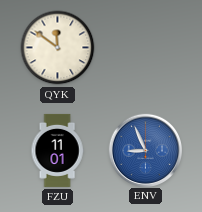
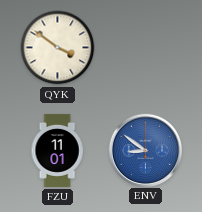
QYK: 11:51 -> 3:51
ENV: 8:56 -> 8:51
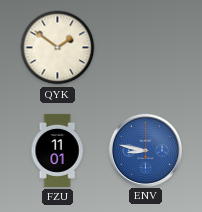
QYK: 3:51 -> 1:51
ENV: 8:51 -> 8:47
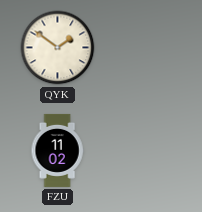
FZU: 11:01 -> 11:02
ENV: 8:47 -> none
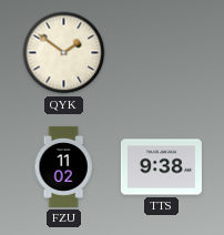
TTS: none -> 9:38
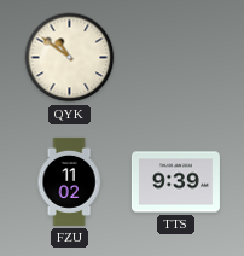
QYK: 1:51 -> 10:51
TTS: 9:38 -> 9:39
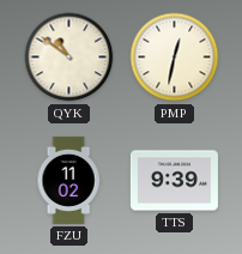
PMP: none -> 12:32
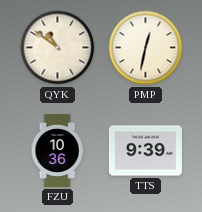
FZU: 11:02 -> 10:36
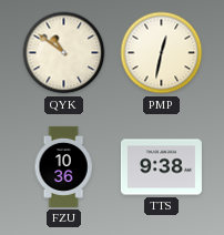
TTS: 9:39 -> 9:38
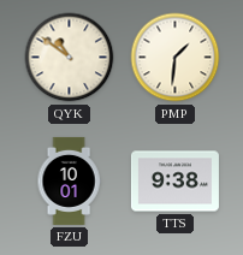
PMP: 12:32 -> 1:31
FZU: 10:36 -> 10:01
